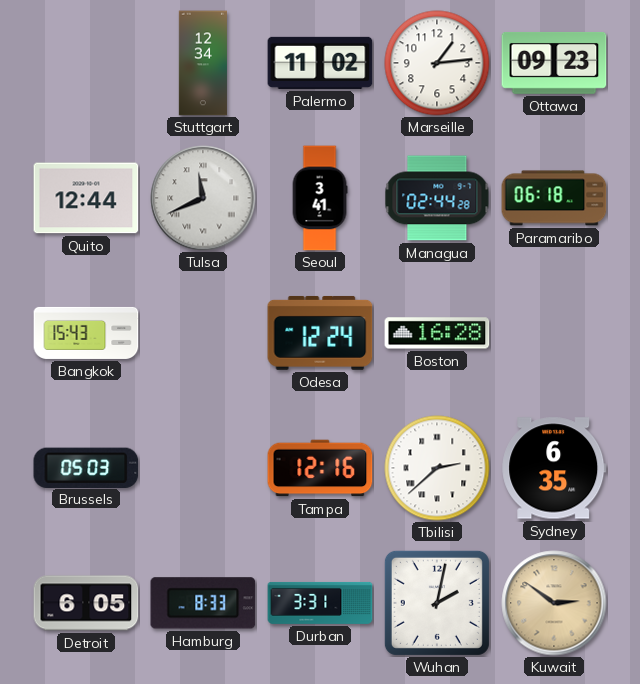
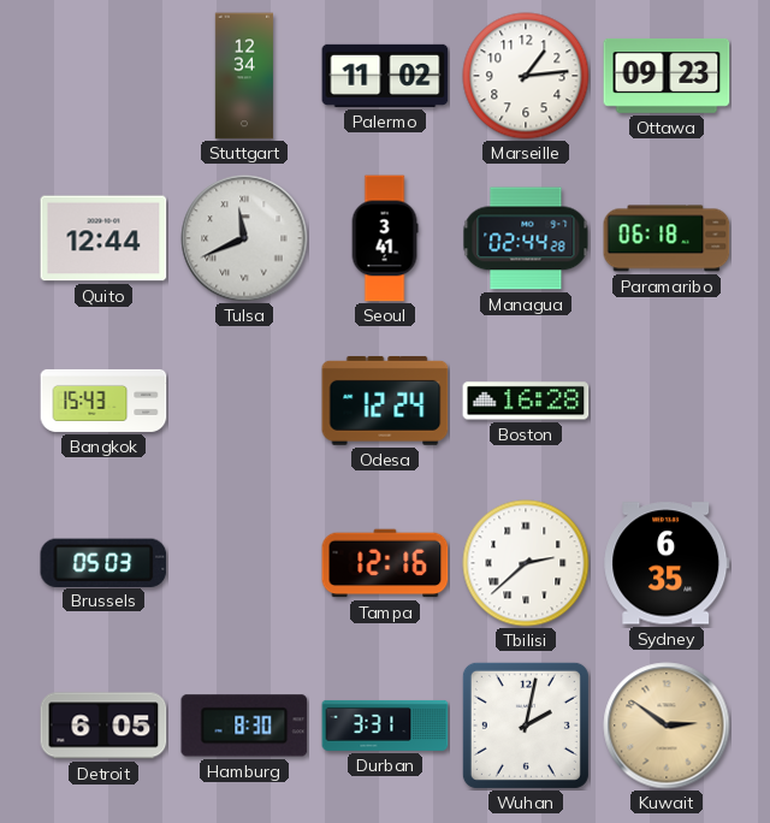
Hamburg: 8:33 -> 8:30
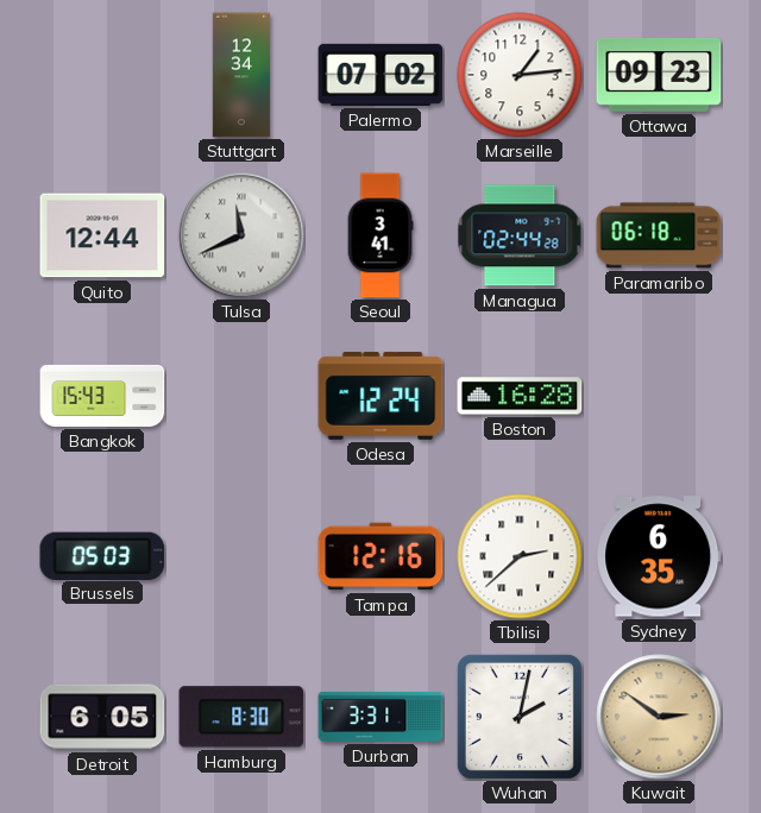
Palermo: 11:02 -> 07:02
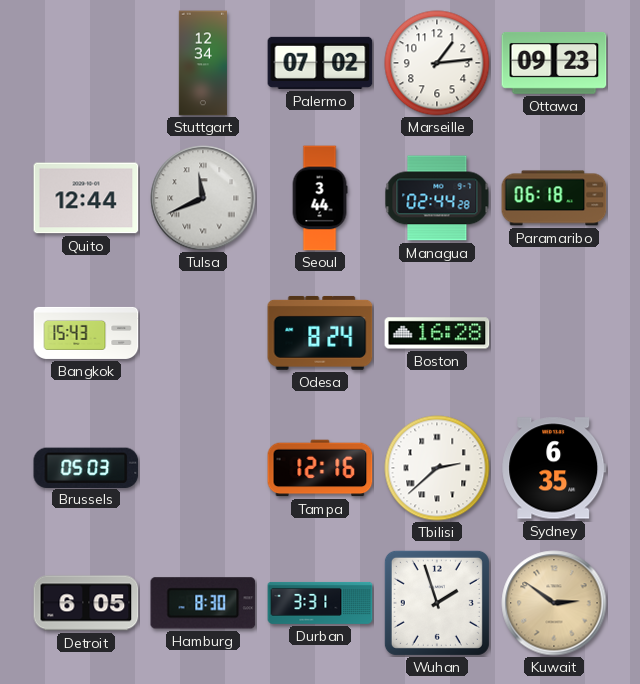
Seoul: 3:41 -> 3:44
Odesa: 12:24 -> 8:24
Wuhan: 2:02 -> 1:57
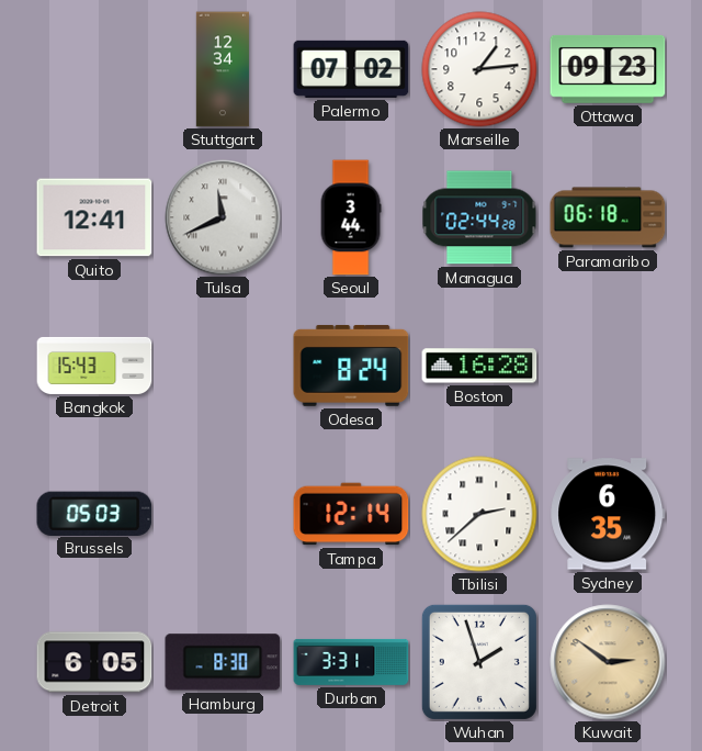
Quito: 12:44 -> 12:41
Tampa: 12:16 -> 12:14
